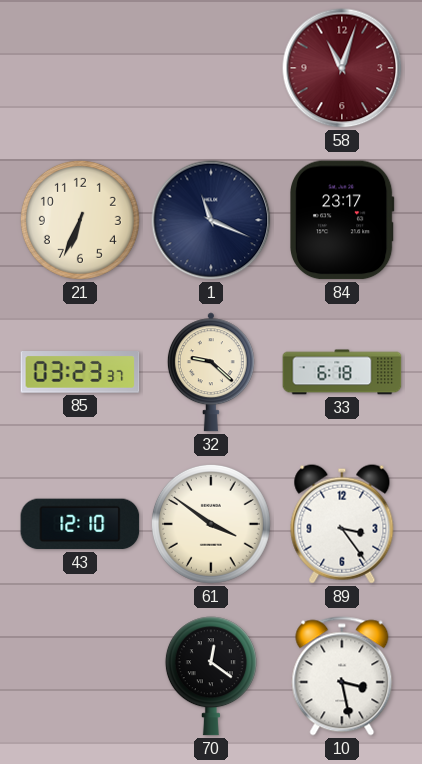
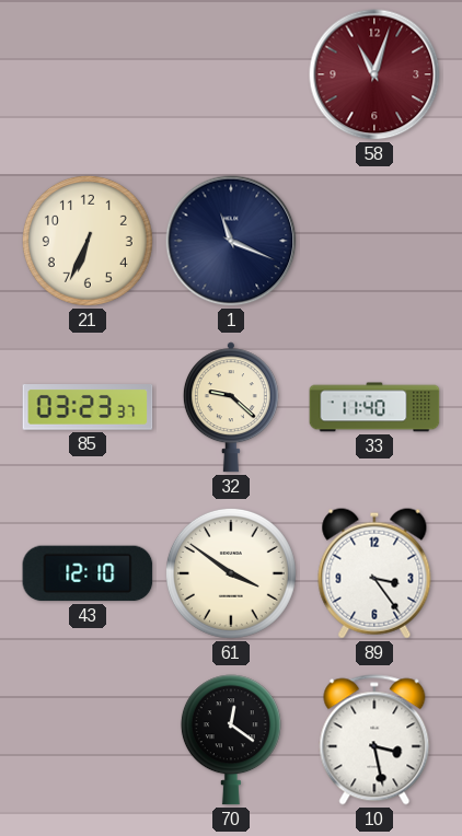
84: 23:17 -> none
33: 6:18 -> 11:40
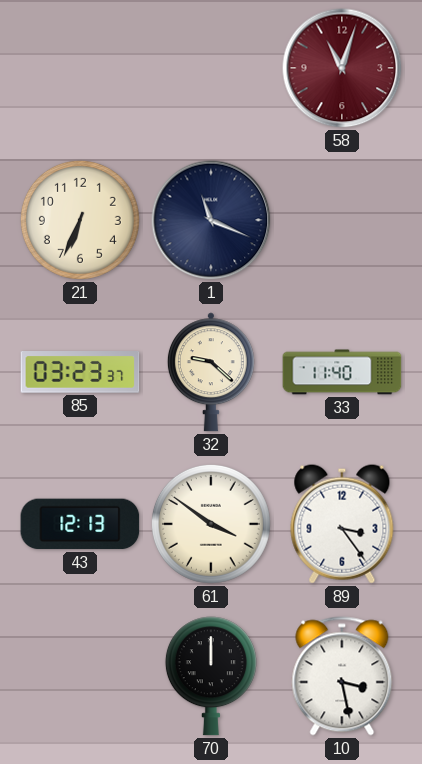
43: 12:10 -> 12:13
70: 12:21 -> 12:00
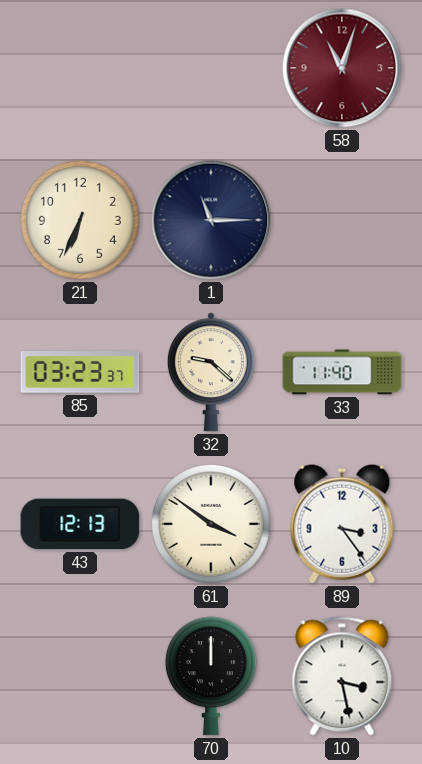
1: 11:19 -> 11:15
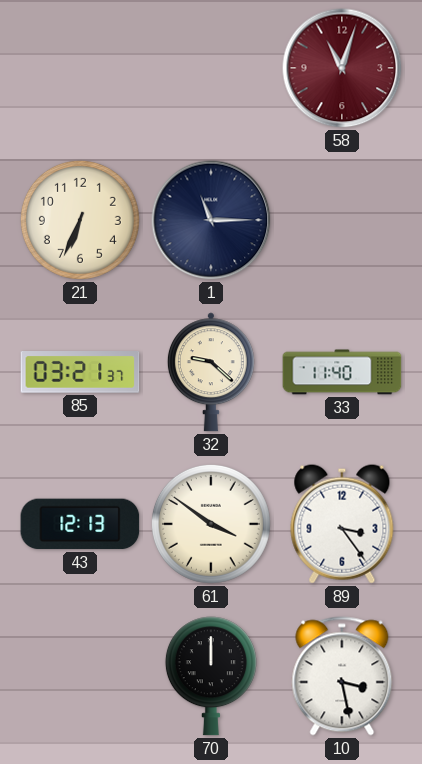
85: 03:23 -> 03:21
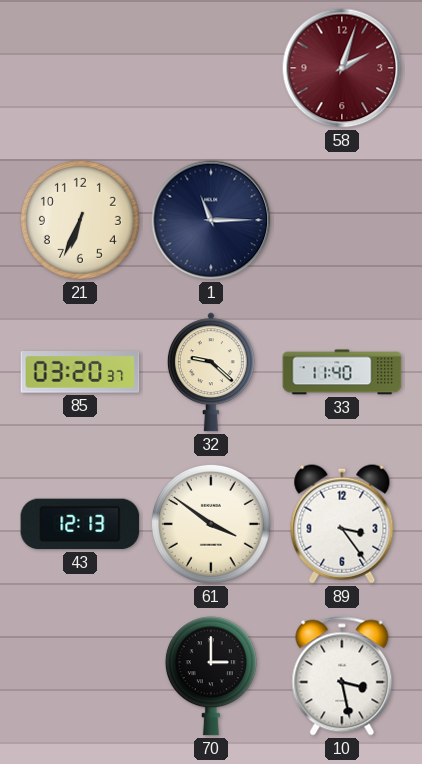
58: 11:03 -> 2:03
85: 03:21 -> 03:20
70: 12:00 -> 3:00
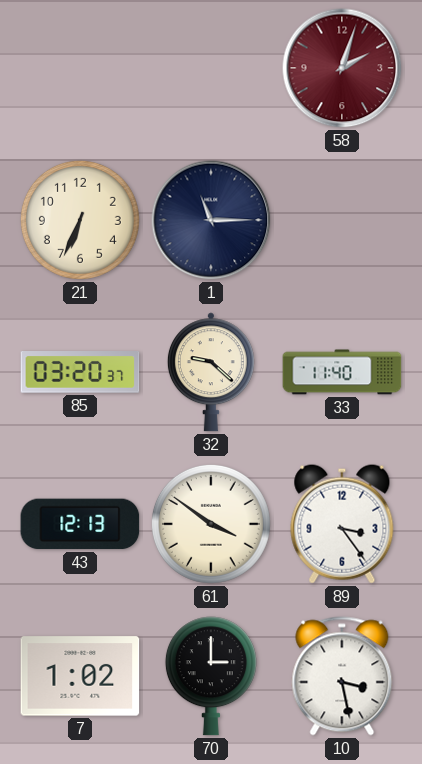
7: none -> 1:02
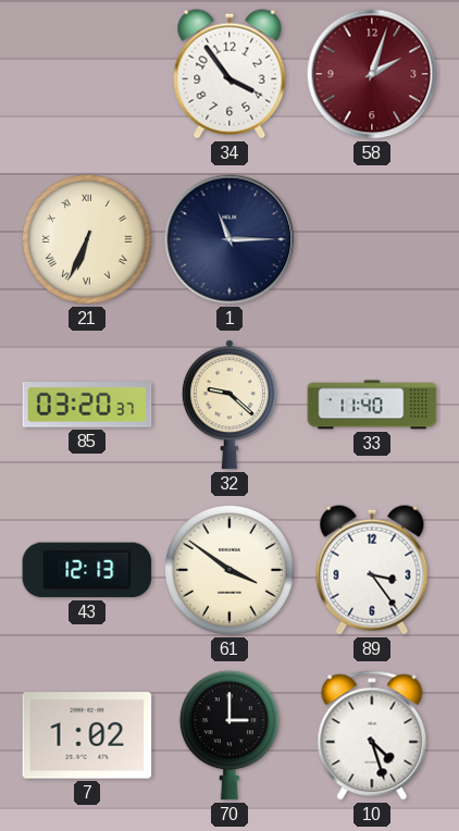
34: none -> 3:54
21 numerals: Arabic -> Roman
10: 3:28 -> 4:27
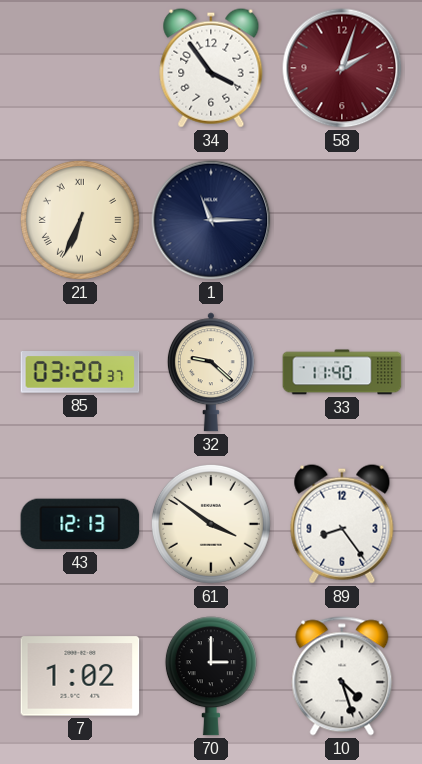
89: 3:24 -> 8:24
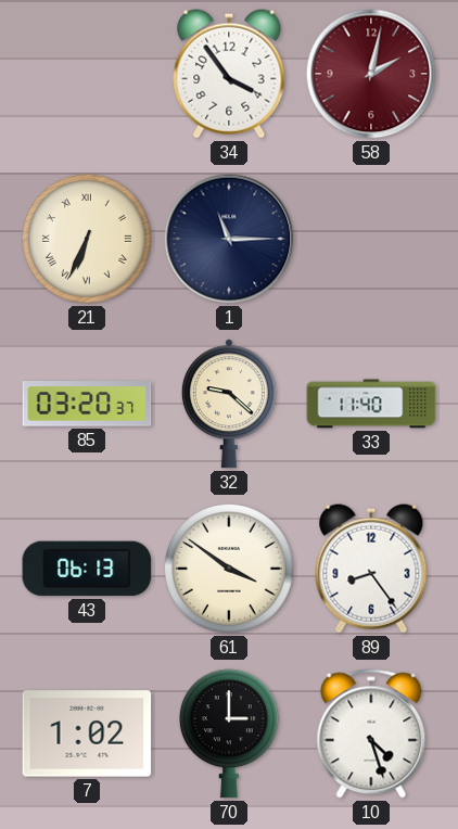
58: 2:03 -> 2:02
43: 12:13 -> 06:13
